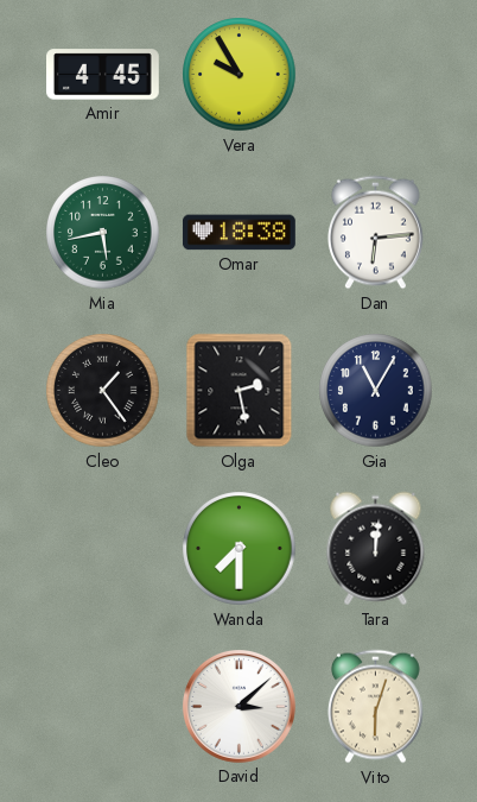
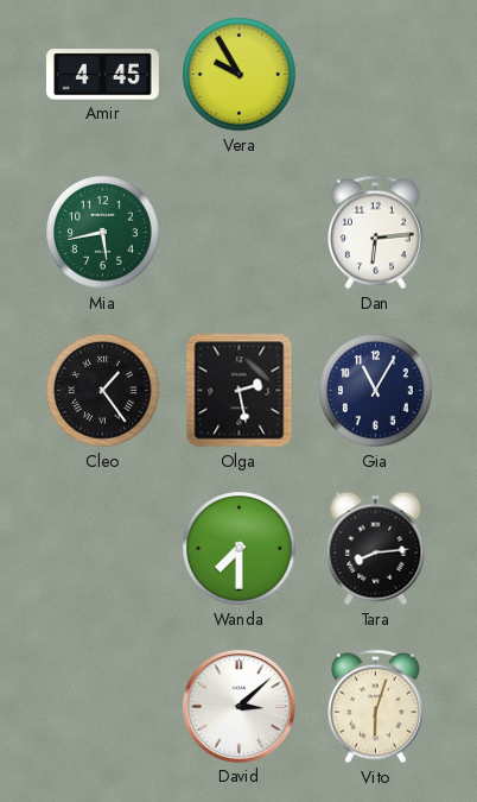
Omar: 18:38 -> none
Tara: 12:01 -> 8:14
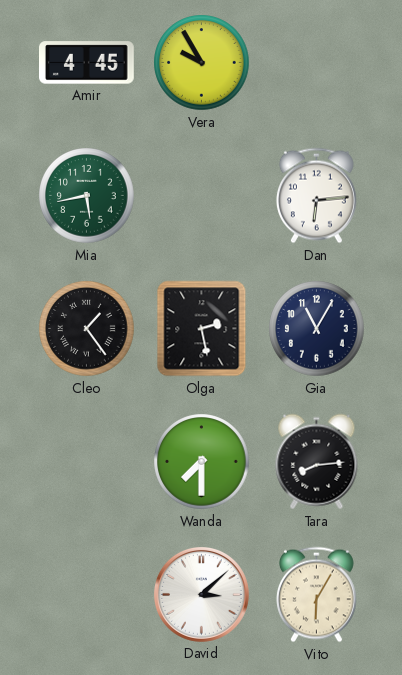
Vito: 6:03 -> 6:05
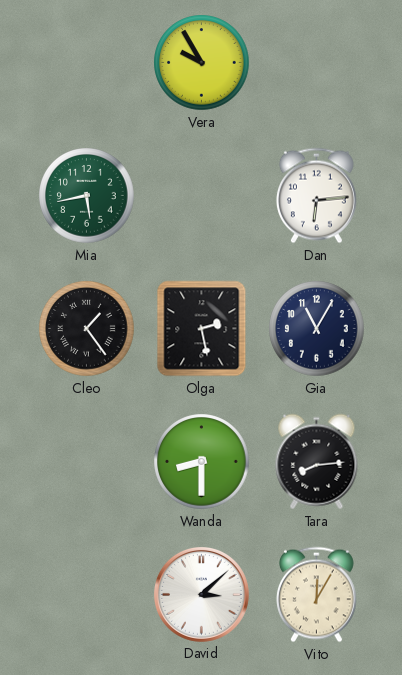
Amir: 4:45 -> none
Wanda: 7:30 -> 8:30
Vito: 6:05 -> 12:05
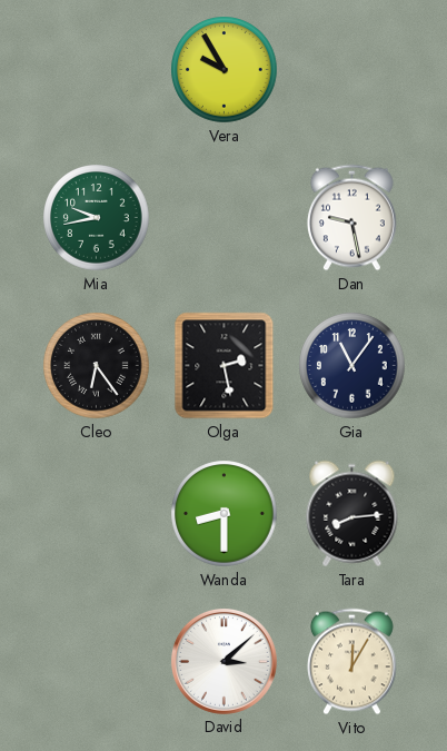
Mia: 5:43 -> 9:43
Dan: 6:14 -> 9:28
Cleo: 1:24 -> 6:24
Gia: 11:05 -> 11:06
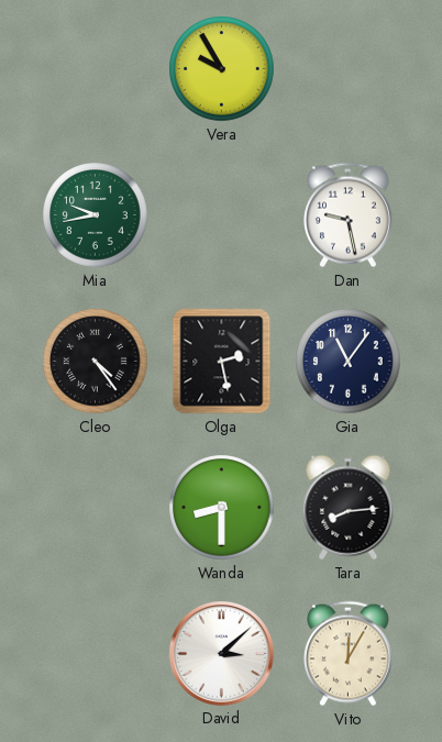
Cleo: 6:24 -> 4:24
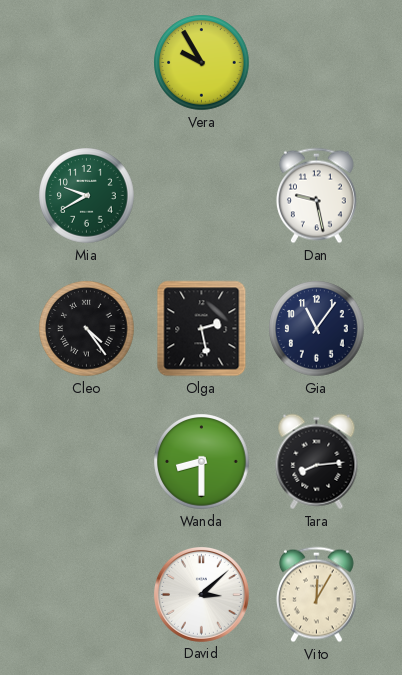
Mia: 9:43 -> 9:40
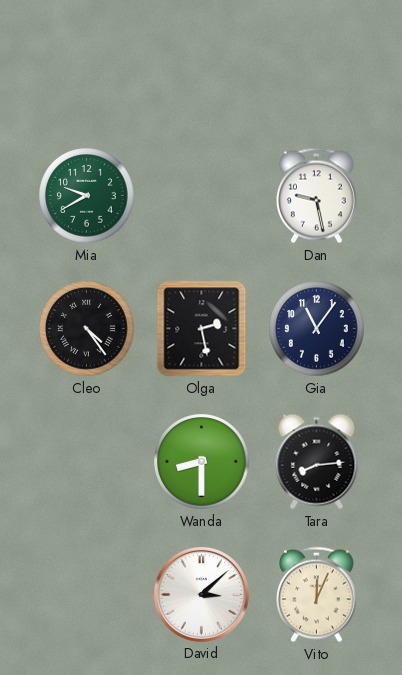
Vera: 9:55 -> none
Vito: 12:05 -> 12:04
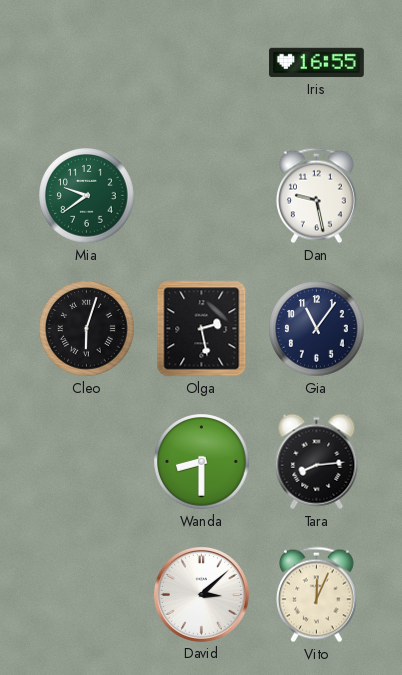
Iris: none -> 16:55
Mia: 9:40 -> 9:39
Cleo: 4:24 -> 6:03
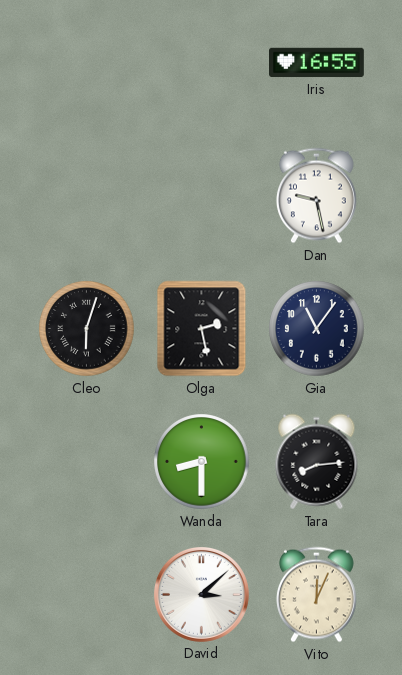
Mia: 9:39 -> none
